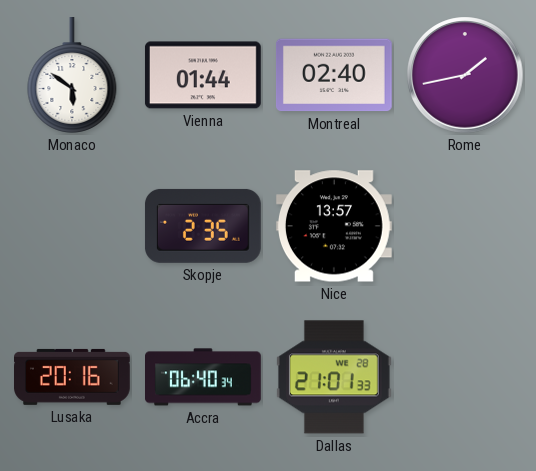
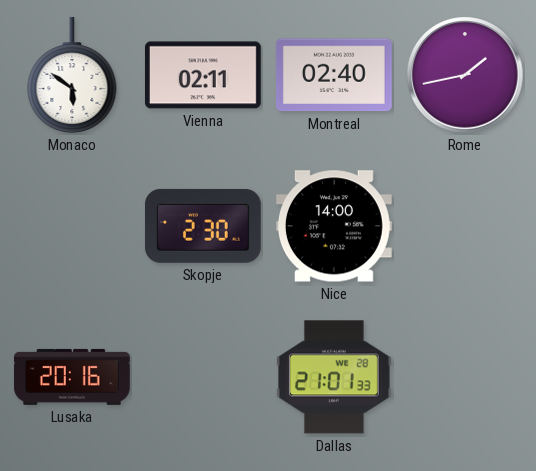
Vienna: 01:44 -> 02:11
Skopje: 2:35 -> 2:30
Nice: 13:57 -> 14:00
Accra: 06:40 -> none
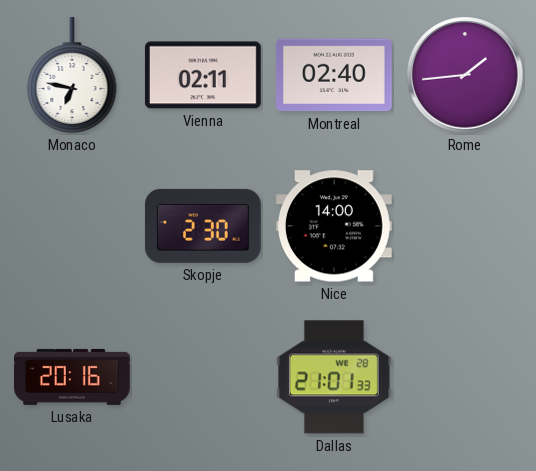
Monaco: 5:51 -> 6:47
Rome: 1:43 -> 1:44
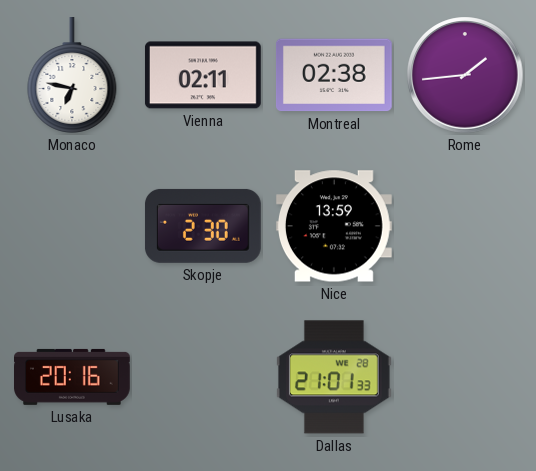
Montreal: 02:40 -> 02:38
Nice: 14:00 -> 13:59
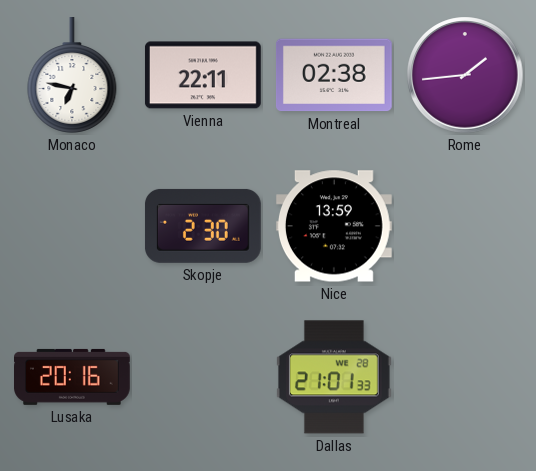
Vienna: 02:11 -> 22:11
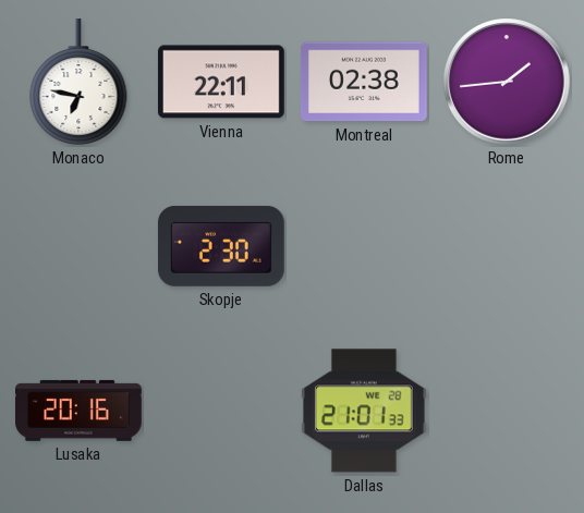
Nice: 13:59 -> none
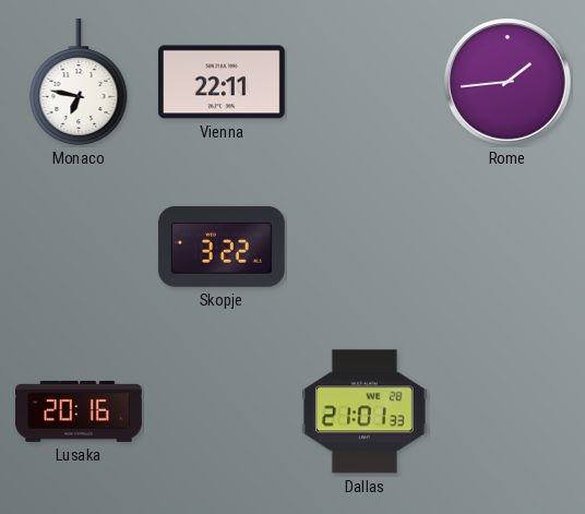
Montreal: 02:38 -> none
Skopje: 2:30 -> 3:22
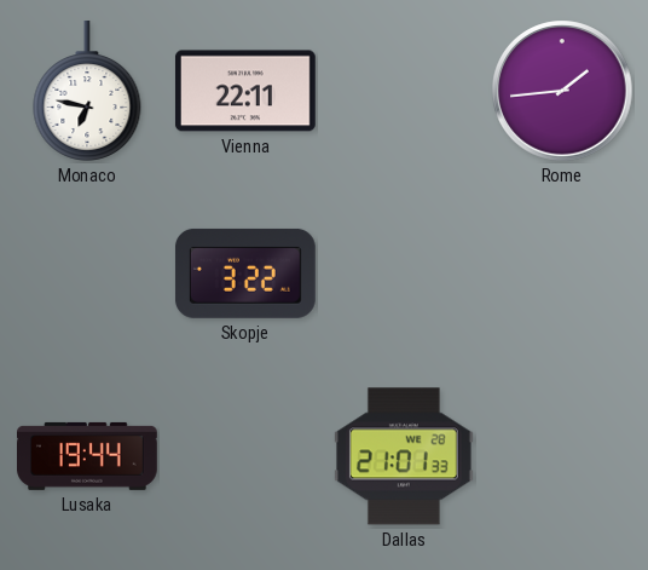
Lusaka: 20:16 -> 19:44
